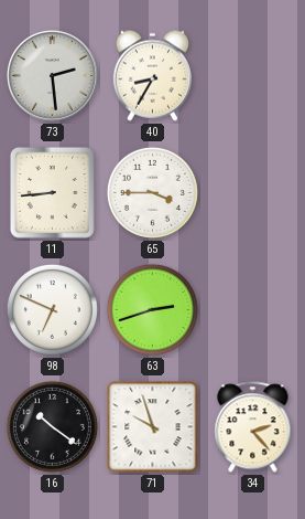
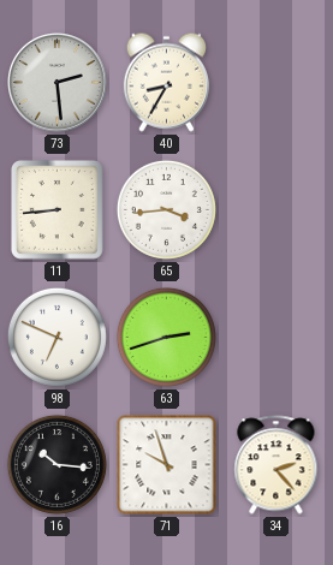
65: 3:45 -> 3:44
16: 10:21 -> 10:16
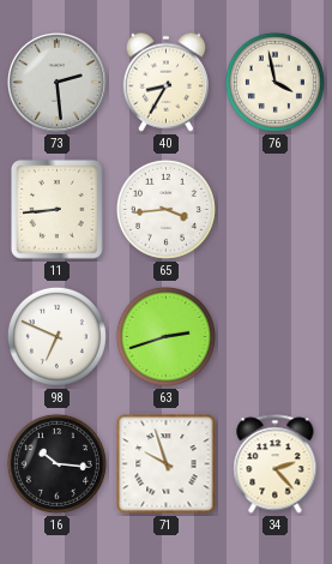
76: none -> 3:58
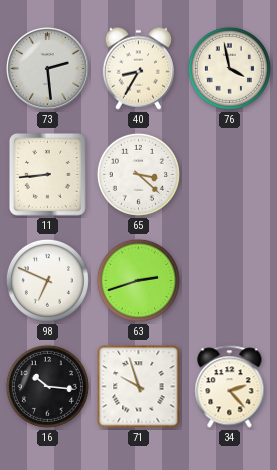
65: 3:44 -> 3:22
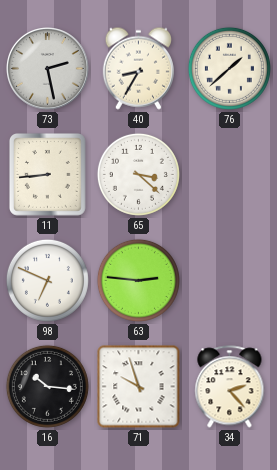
73: 2:29 -> 2:28
76: 3:58 -> 1:38
63: 2:42 -> 2:46
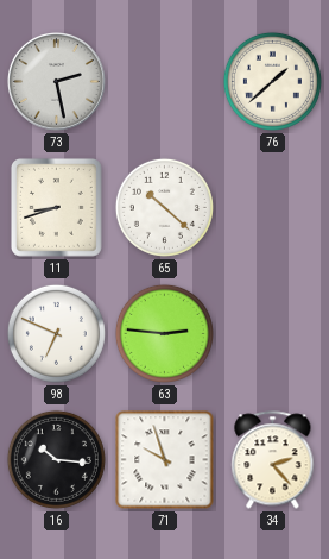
40: 8:35 -> none
11: 8:44 -> 8:42
65: 3:22 -> 10:22
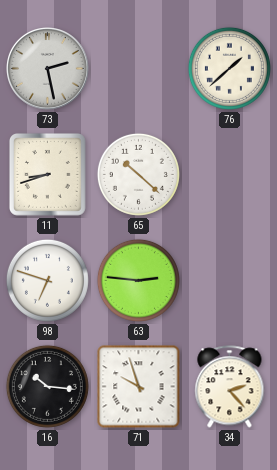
98: 6:49 -> 6:48
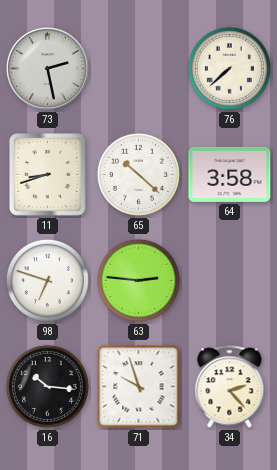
76: 1:38 -> 7:38
64: none -> 3:58
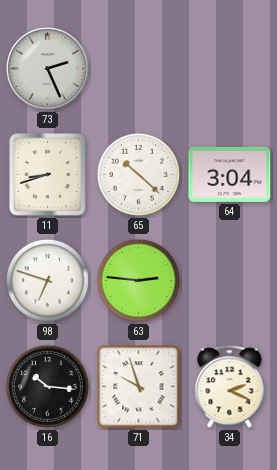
73: 2:28 -> 2:26
76: 7:38 -> none
64: 3:58 -> 3:04
34: 2:23 -> 2:19
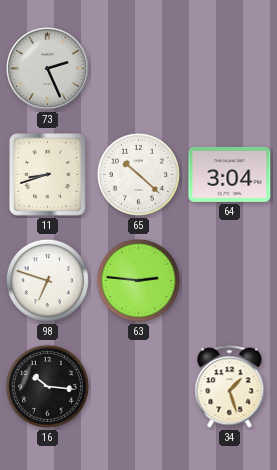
71: 9:57 -> none
34: 2:19 -> 1:27
